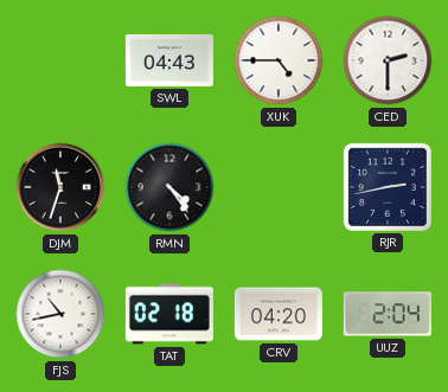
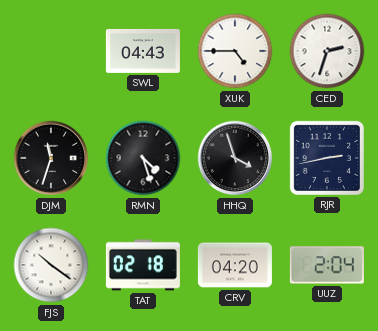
CED: 2:30 -> 2:33
RMN: 4:24 -> 4:27
HHQ: none -> 3:57
FJS: 10:43 -> 10:21
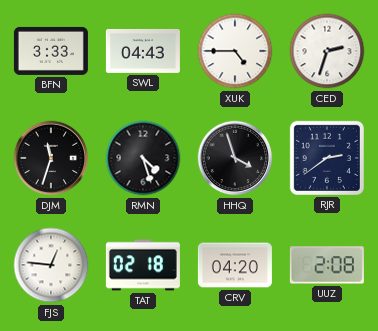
BFN: none -> 3:33
RJR: 2:43 -> 2:39
FJS: 10:21 -> 12:46
UUZ: 2:04 -> 2:08
